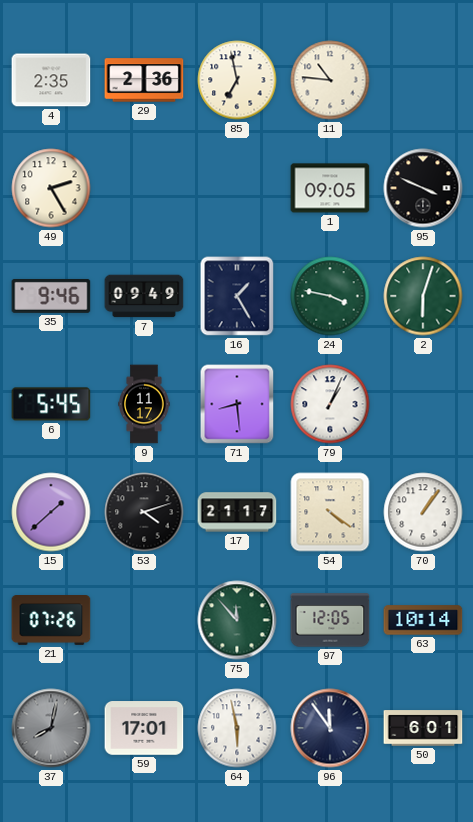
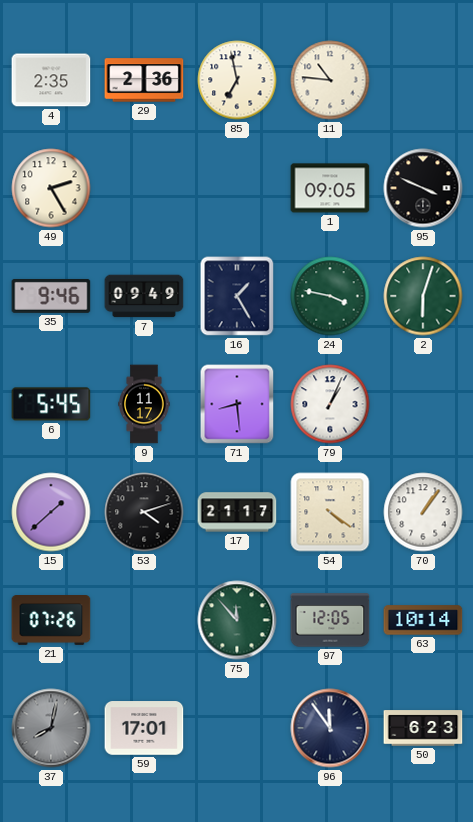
64: 5:58 -> none
50: 6:01 -> 6:23
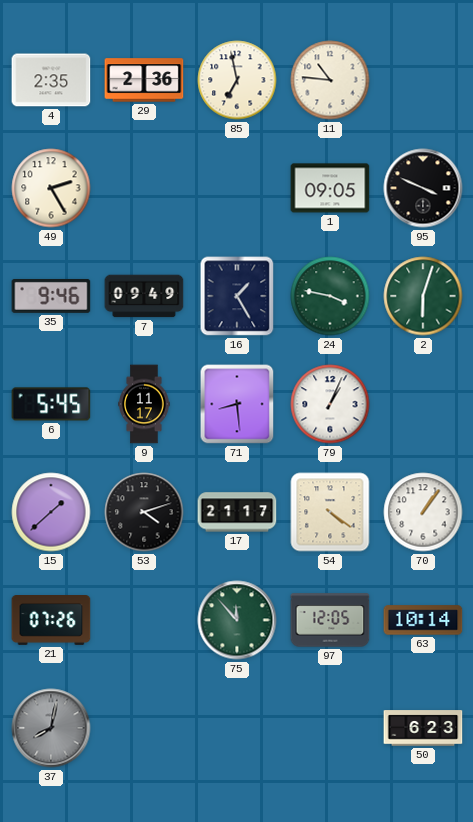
59: 17:01 -> none
96: 11:54 -> none
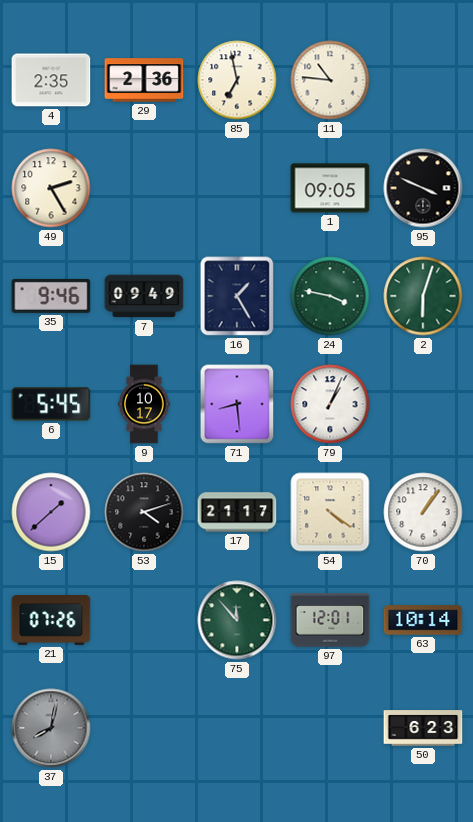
9: 11:17 -> 10:17
97: 12:05 -> 12:01
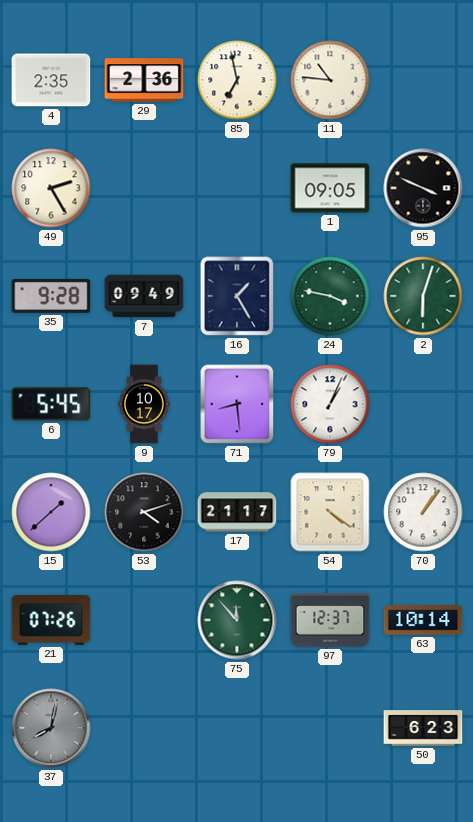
35: 9:46 -> 9:28
97: 12:01 -> 12:37
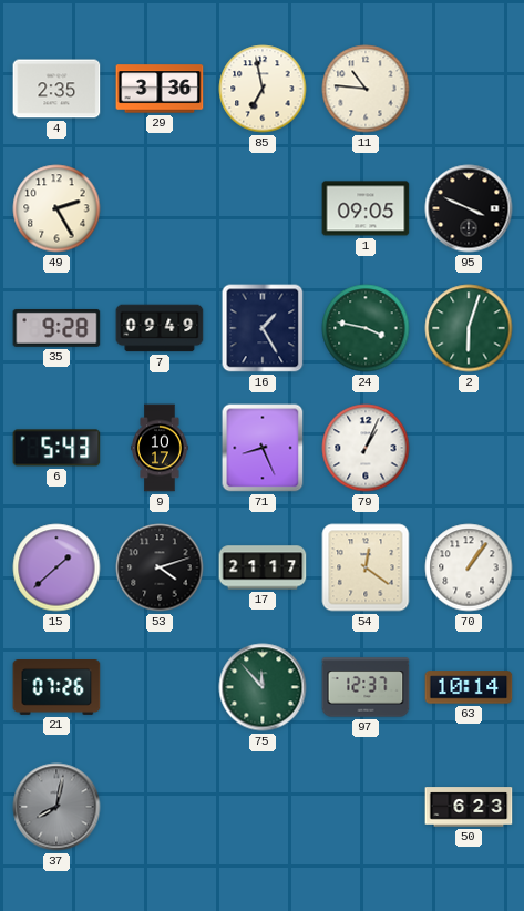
29: 2:36 -> 3:36
6: 5:45 -> 5:43
71: 8:29 -> 8:26
54: 4:21 -> 12:21
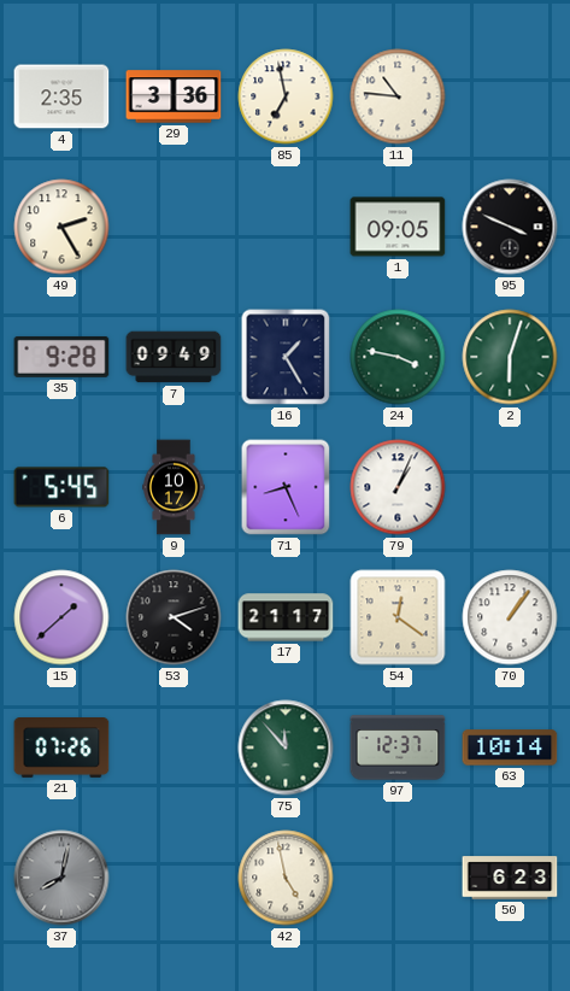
6: 5:43 -> 5:45
42: none -> 4:58
